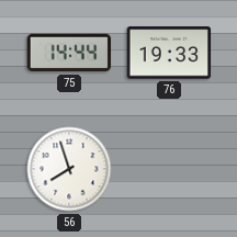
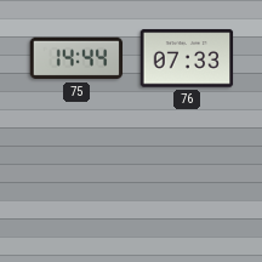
76: 19:33 -> 07:33
56: 7:57 -> none
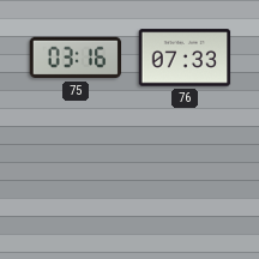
75: 14:44 -> 03:16
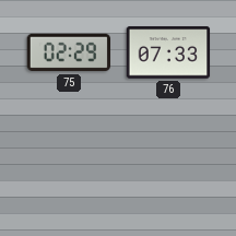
75: 03:16 -> 02:29
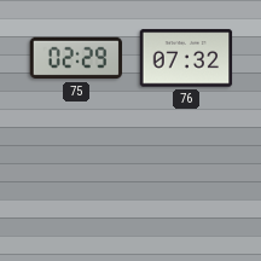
76: 07:33 -> 07:32
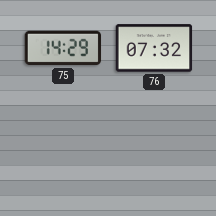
75: 02:29 -> 14:29
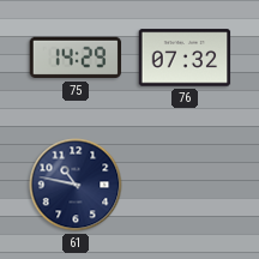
61: none -> 10:47
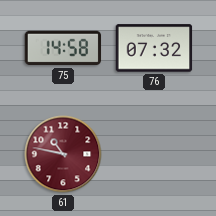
75: 14:29 -> 14:58
61 dial: navy -> burgundy
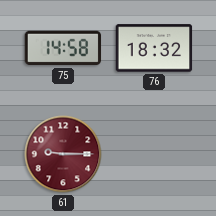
76: 07:32 -> 18:32
61: 10:47 -> 9:15
